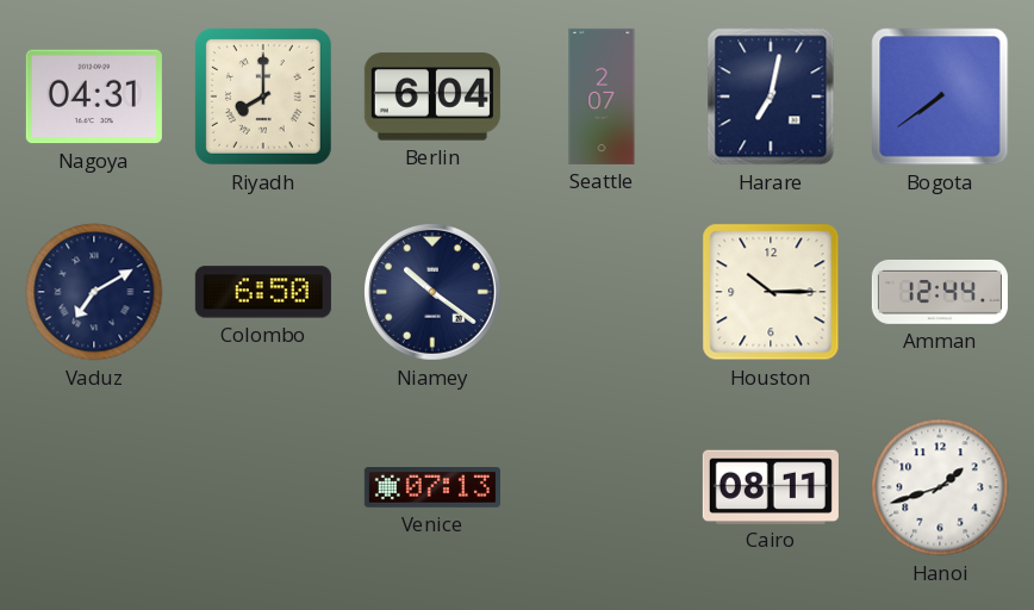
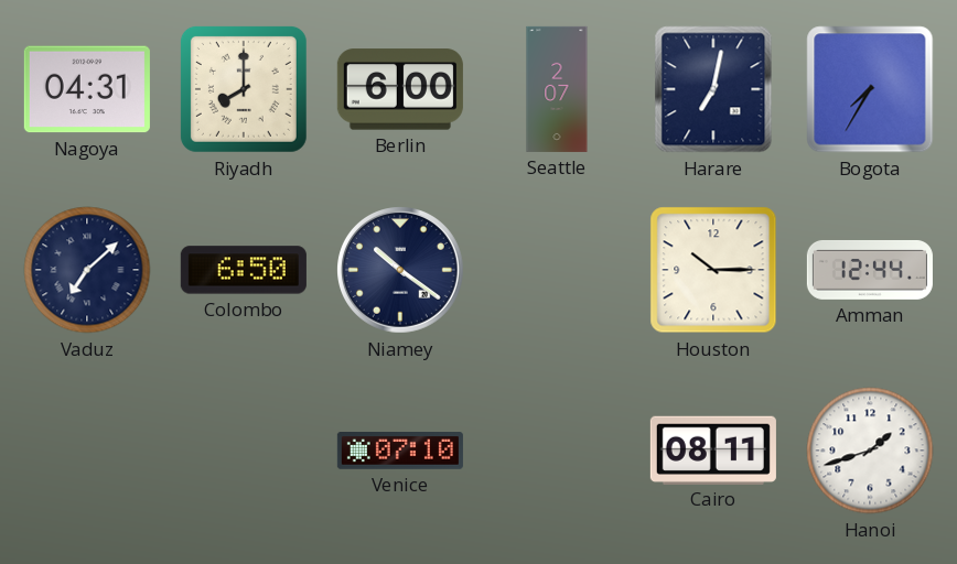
Berlin: 6:04 -> 6:00
Bogota: 7:39 -> 7:35
Vaduz: 7:10 -> 7:08
Venice: 07:13 -> 07:10
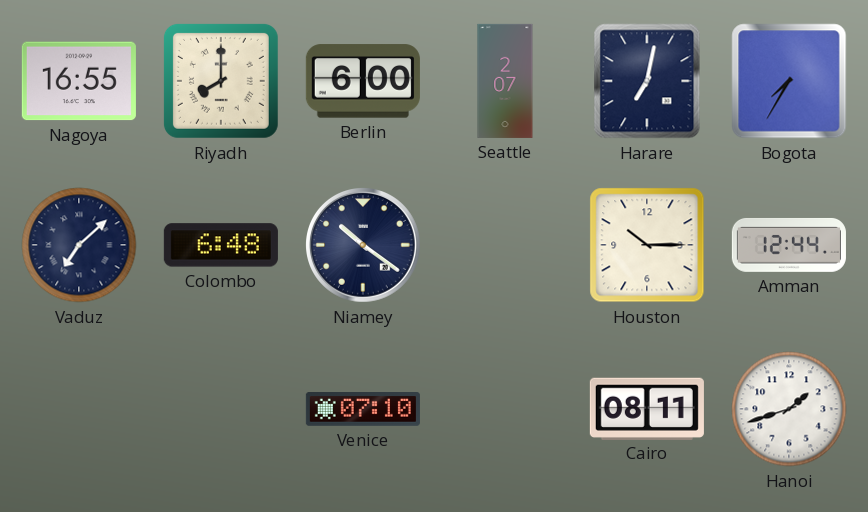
Nagoya: 04:31 -> 16:55
Colombo: 6:50 -> 6:48
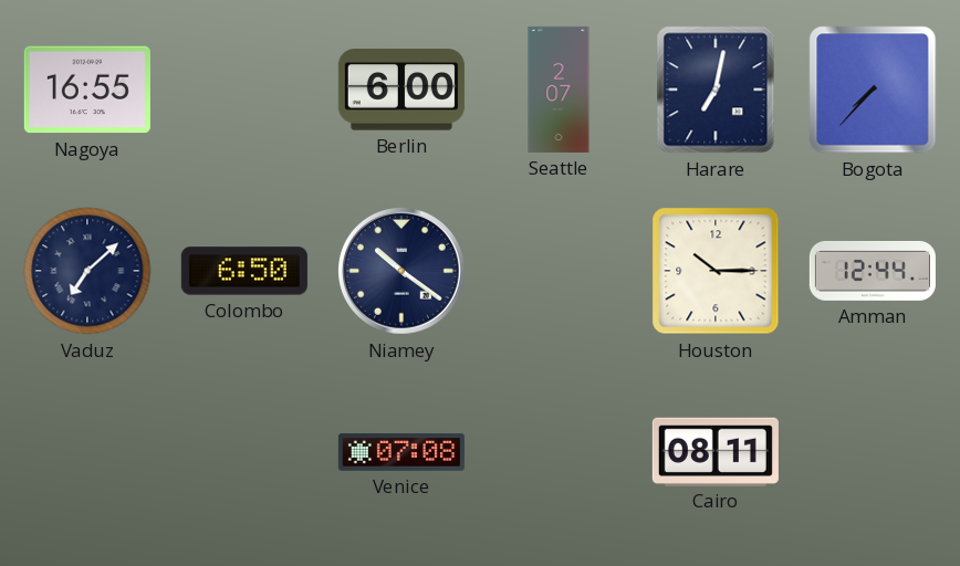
Riyadh: 8:00 -> none
Bogota: 7:35 -> 7:37
Colombo: 6:48 -> 6:50
Venice: 07:10 -> 07:08
Hanoi: 1:42 -> none
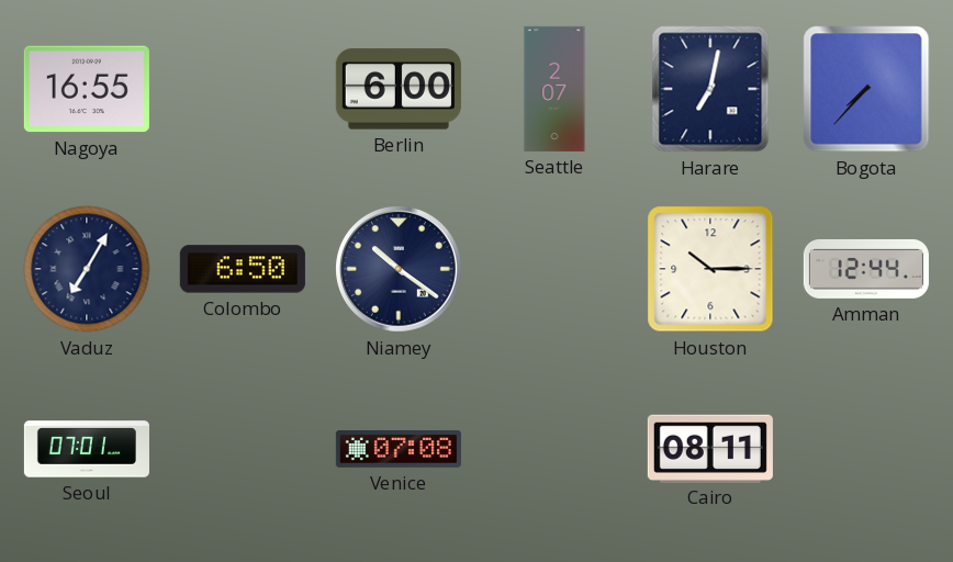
Vaduz: 7:08 -> 7:05
Seoul: none -> 07:01
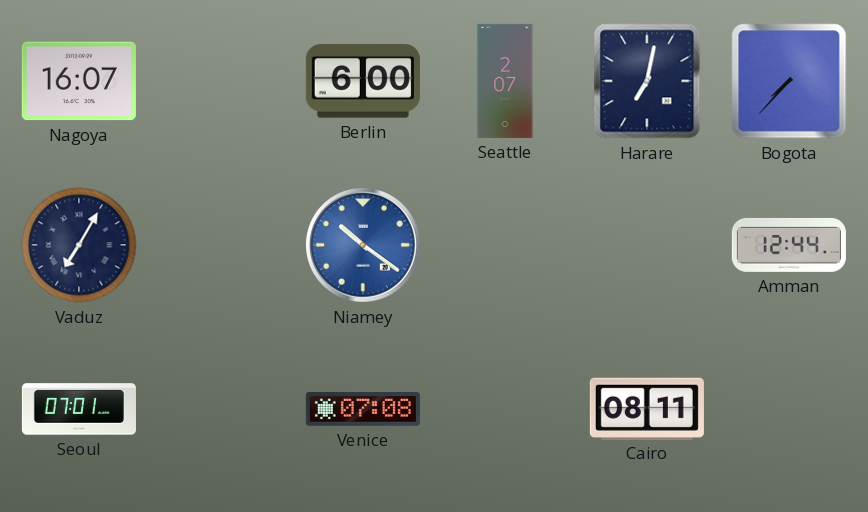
Nagoya: 16:55 -> 16:07
Colombo: 6:50 -> none
Niamey dial: navy -> blue
Houston: 10:15 -> none
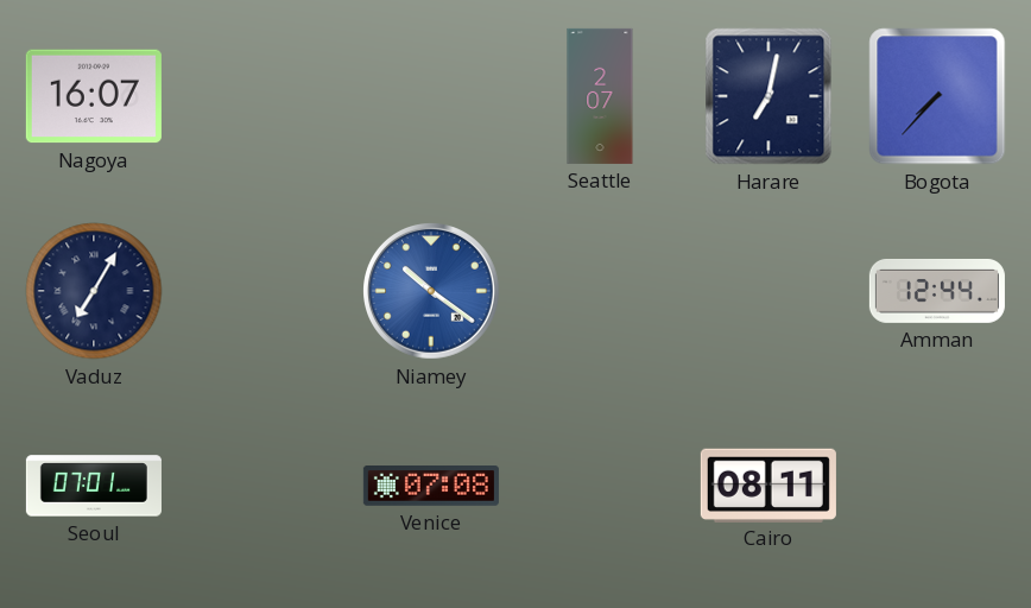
Berlin: 6:00 -> none
